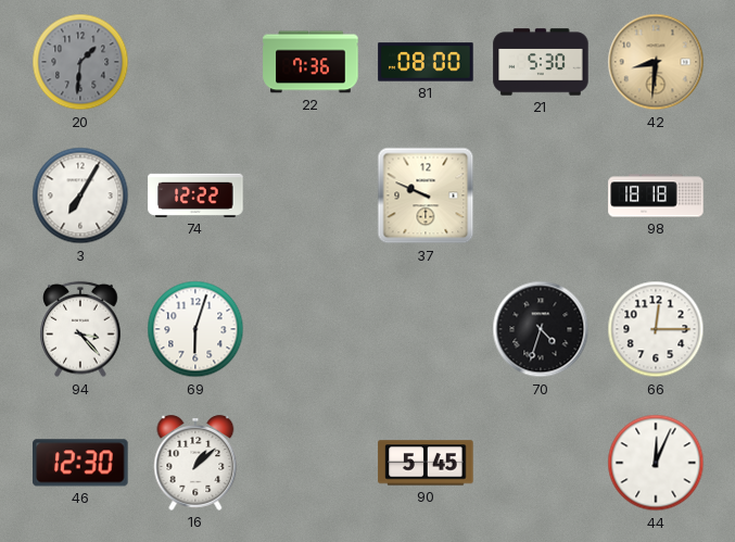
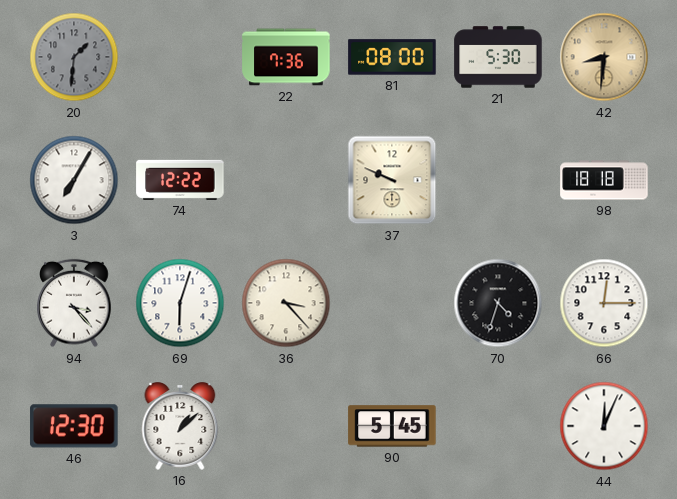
36: none -> 3:23
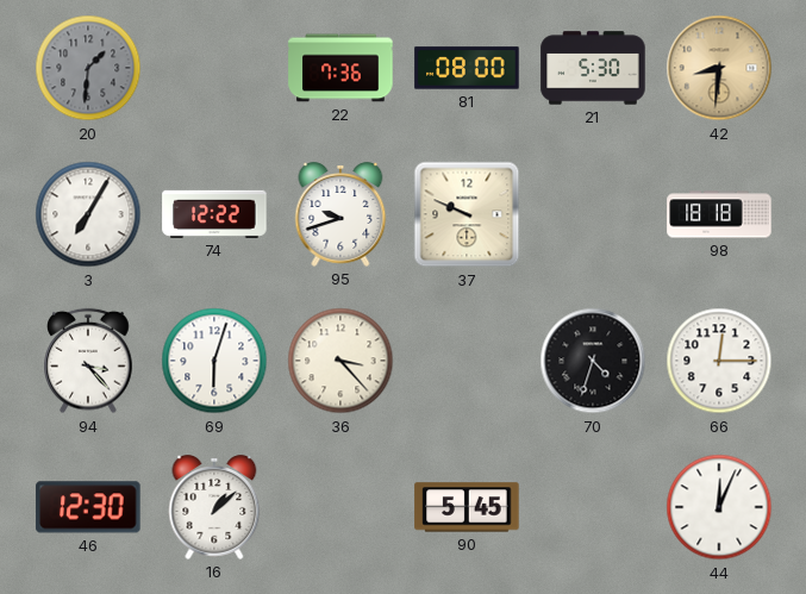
95: none -> 9:42
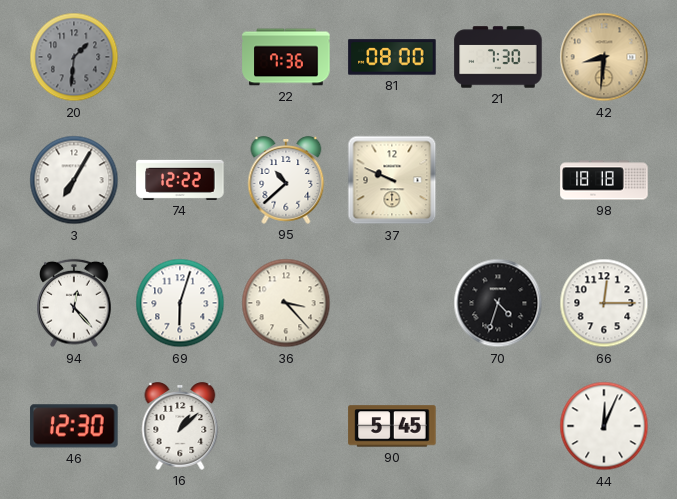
21: 5:30 -> 7:30
95: 9:42 -> 10:38
94: 3:23 -> 12:23
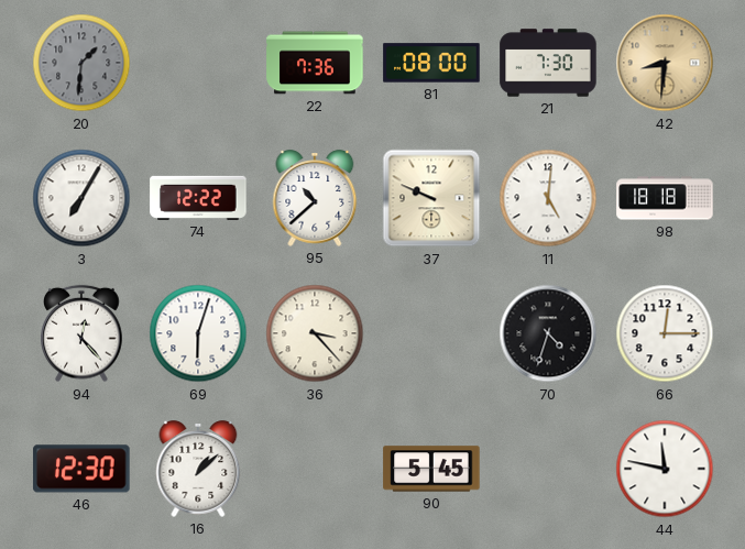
11: none -> 5:01
44: 12:04 -> 11:47
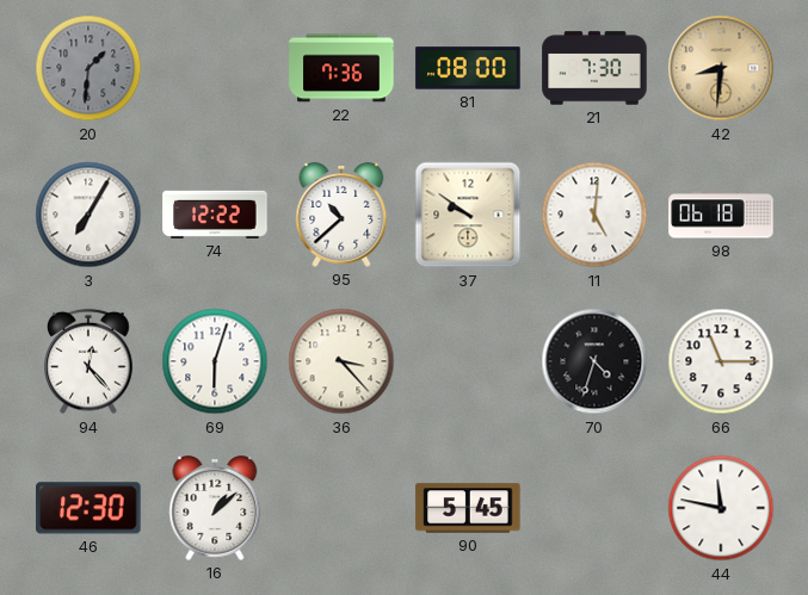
37: 9:49 -> 9:51
98: 18:18 -> 06:18
66: 12:15 -> 11:15
